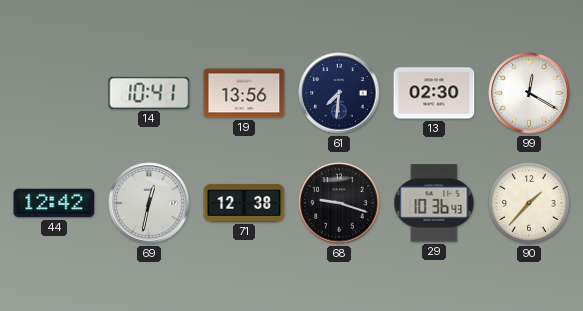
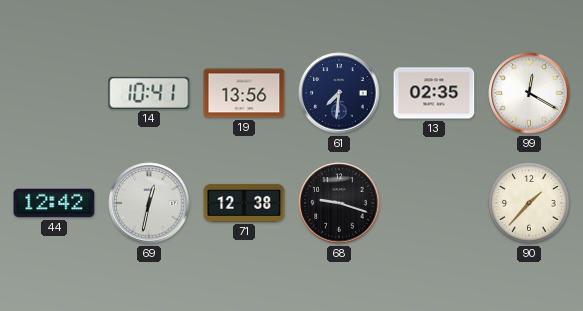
13: 02:30 -> 02:35
29: 10:36 -> none
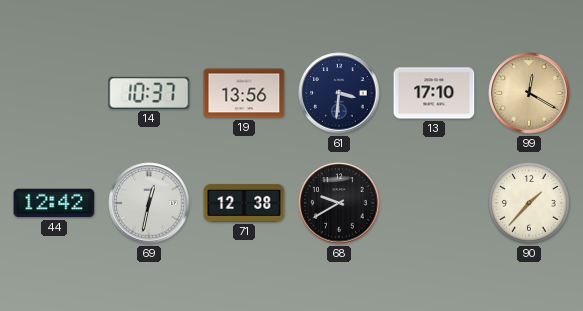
14: 10:41 -> 10:37
61: 7:31 -> 3:31
13: 02:35 -> 17:10
99 dial: white -> champagne
68: 9:18 -> 9:40
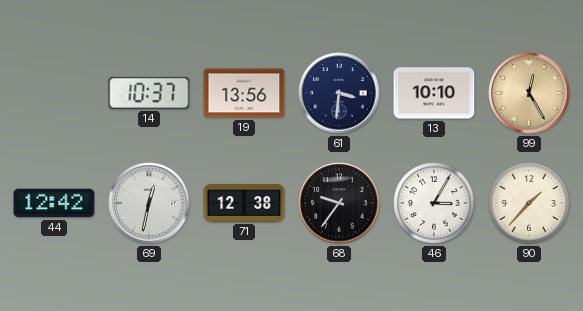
13: 17:10 -> 10:10
99: 12:20 -> 12:25
68: 9:40 -> 9:36
46: none -> 3:05
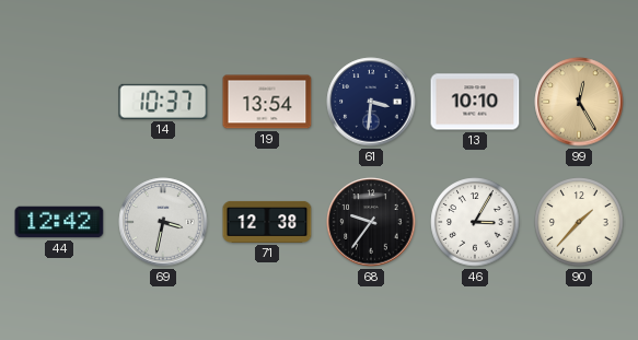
19: 13:56 -> 13:54
69: 12:32 -> 3:32
